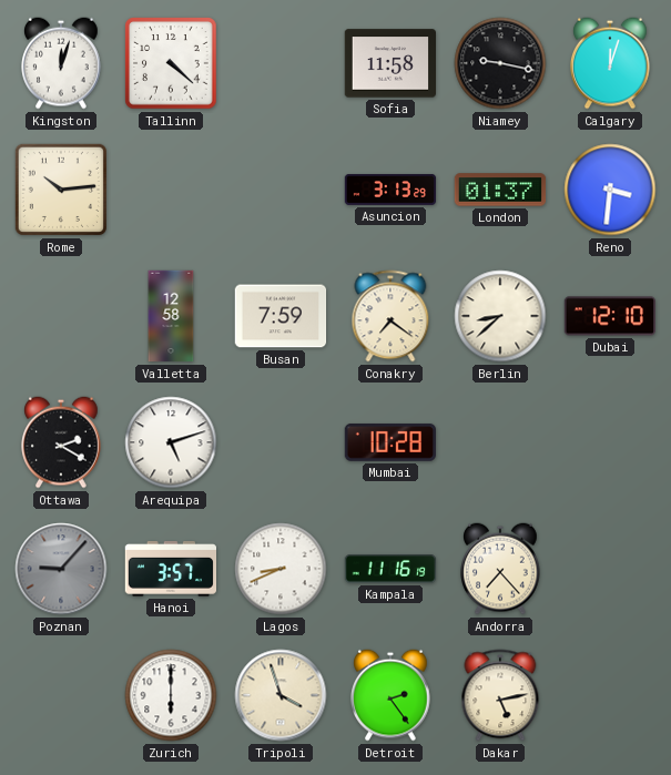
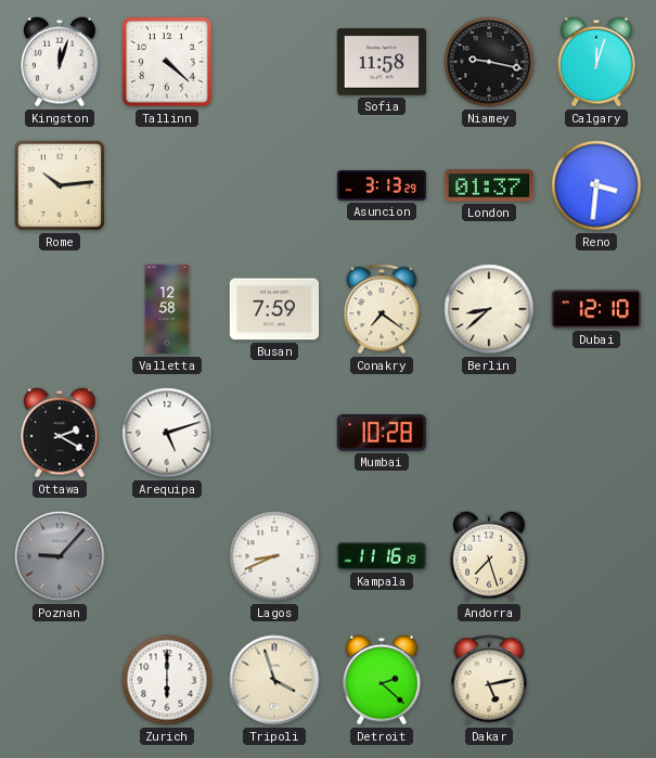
Hanoi: 3:57 -> none
Andorra: 7:23 -> 7:27
Detroit: 2:24 -> 2:22
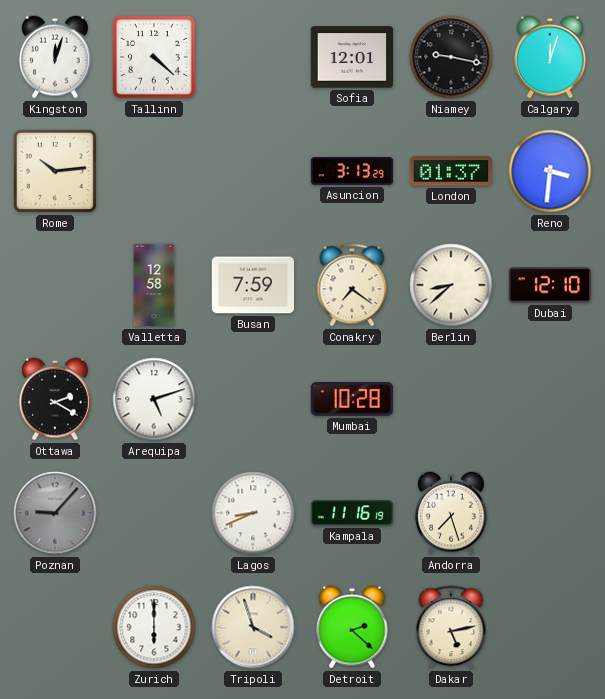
Sofia: 11:58 -> 12:01
